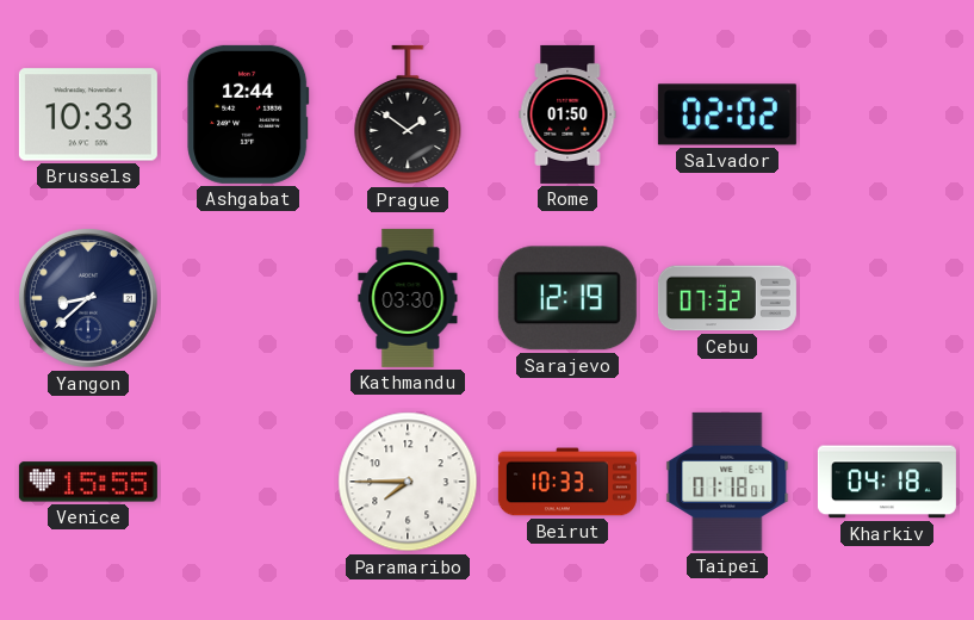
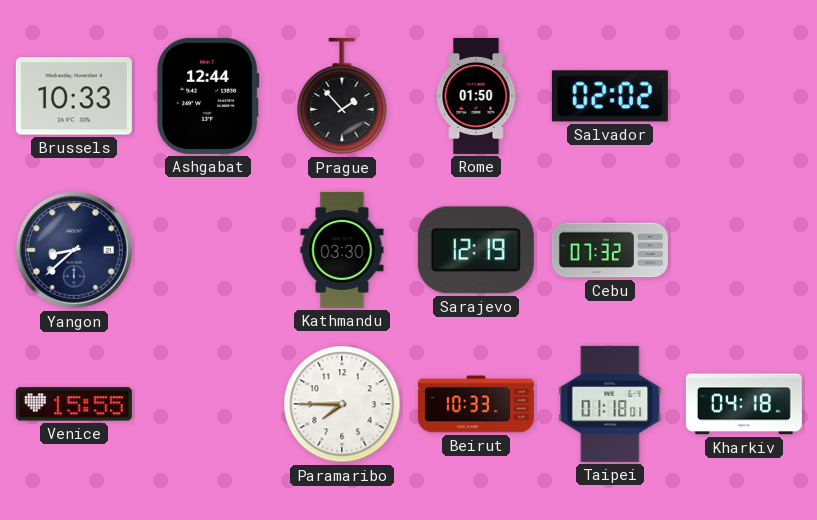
Prague: 1:51 -> 1:53
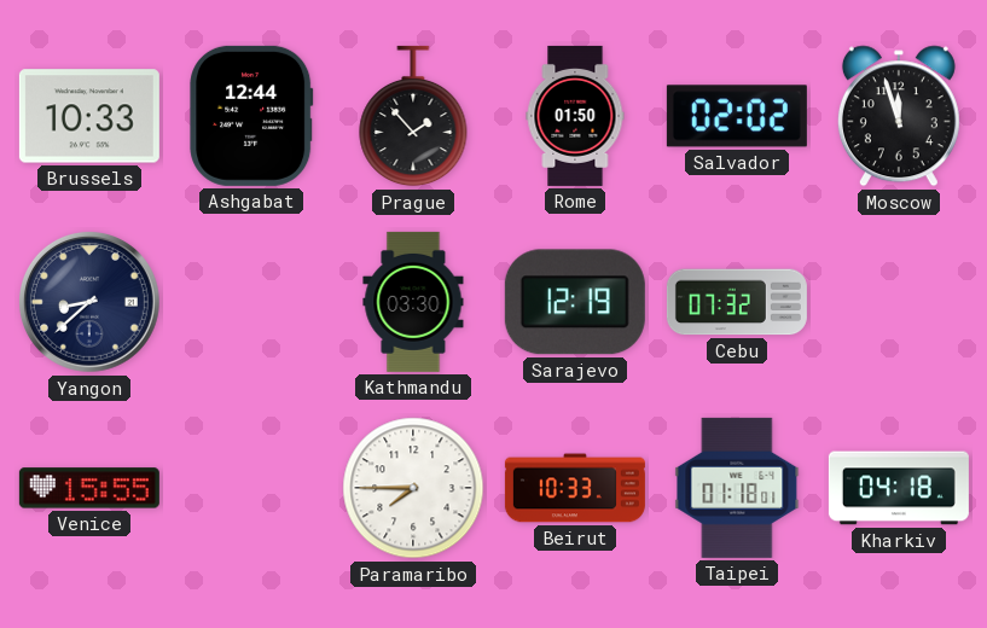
Moscow: none -> 11:57
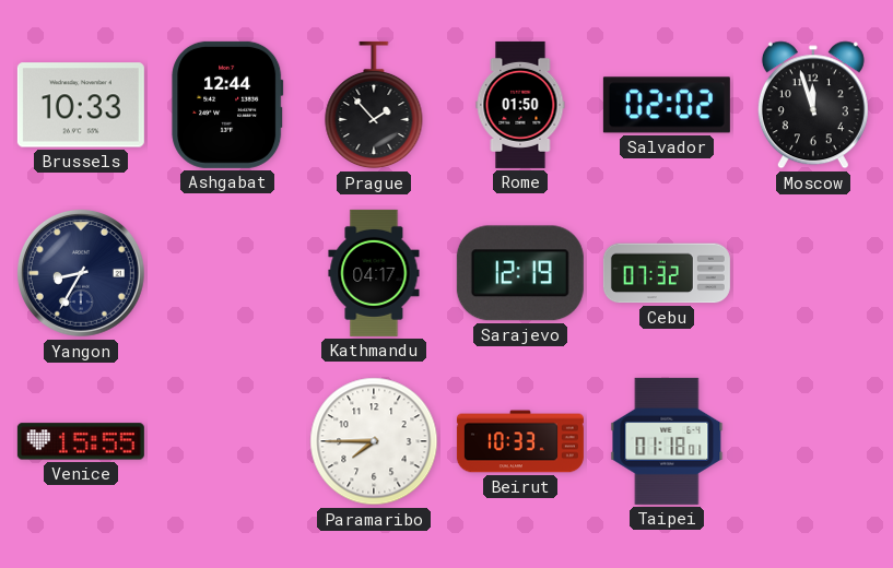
Yangon: 8:38 -> 8:35
Kathmandu: 03:30 -> 04:17
Kharkiv: 04:18 -> none
